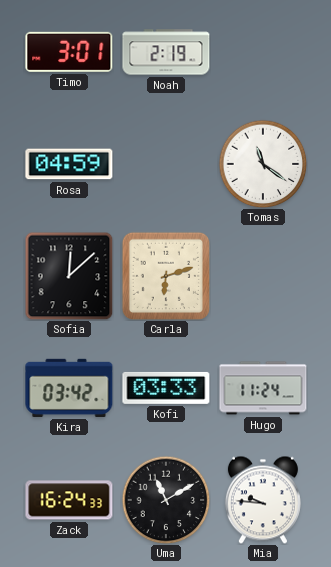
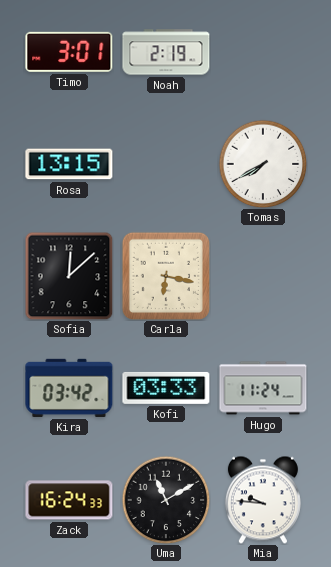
Rosa: 04:59 -> 13:15
Tomas: 11:21 -> 7:40
Carla: 6:12 -> 6:17
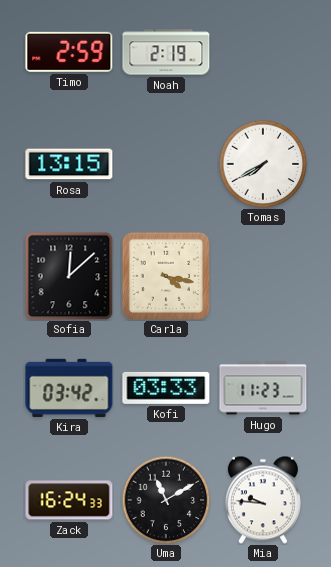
Timo: 3:01 -> 2:59
Carla: 6:17 -> 4:17
Hugo: 11:24 -> 11:23
